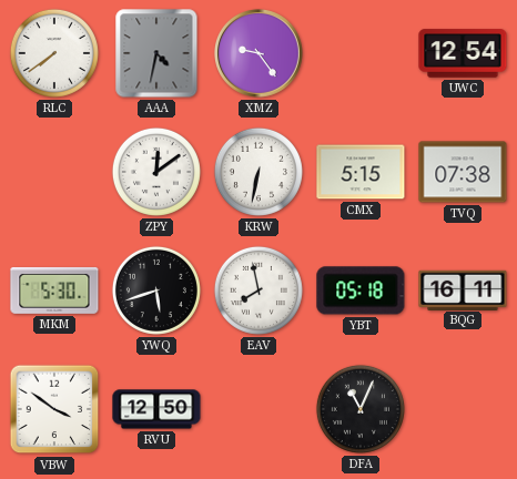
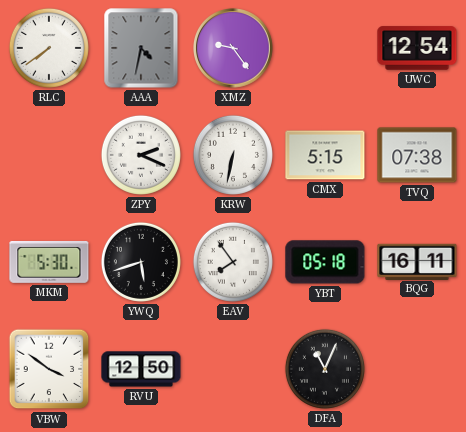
ZPY: 12:09 -> 2:19
EAV: 7:58 -> 7:54
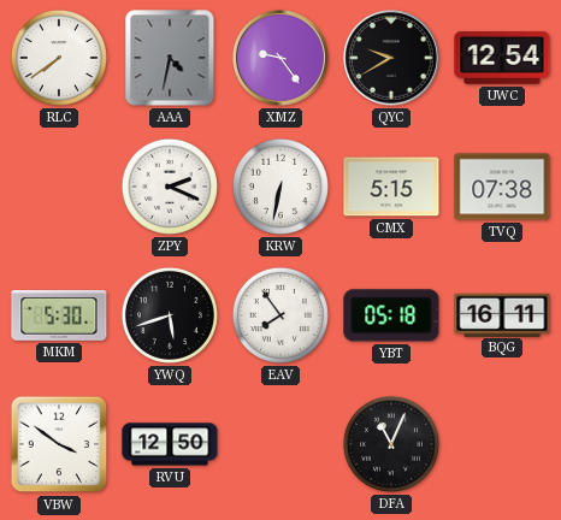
QYC: none -> 9:40
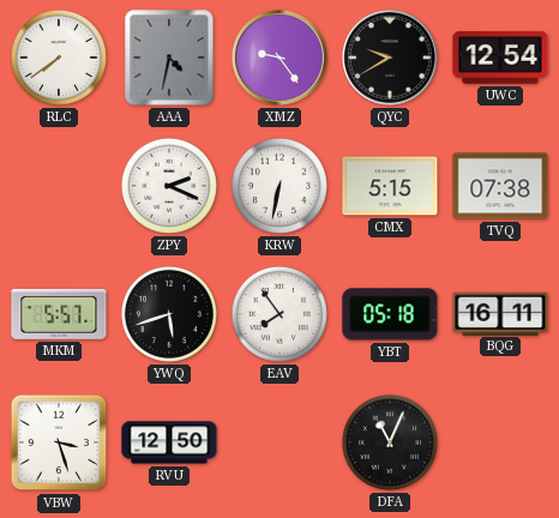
MKM: 5:30 -> 5:57
VBW: 3:51 -> 3:27
